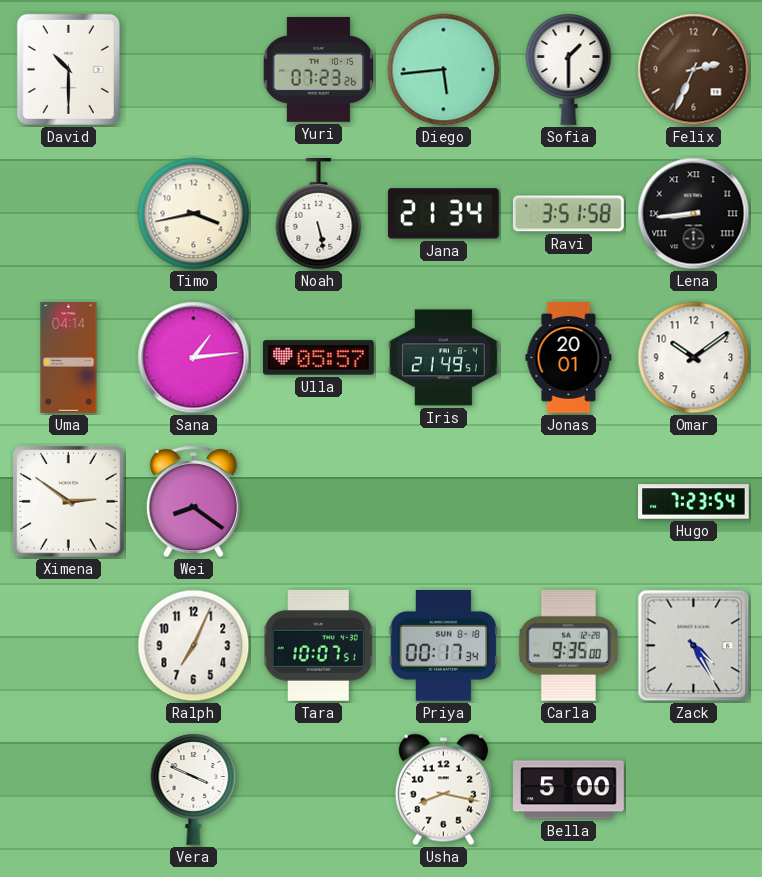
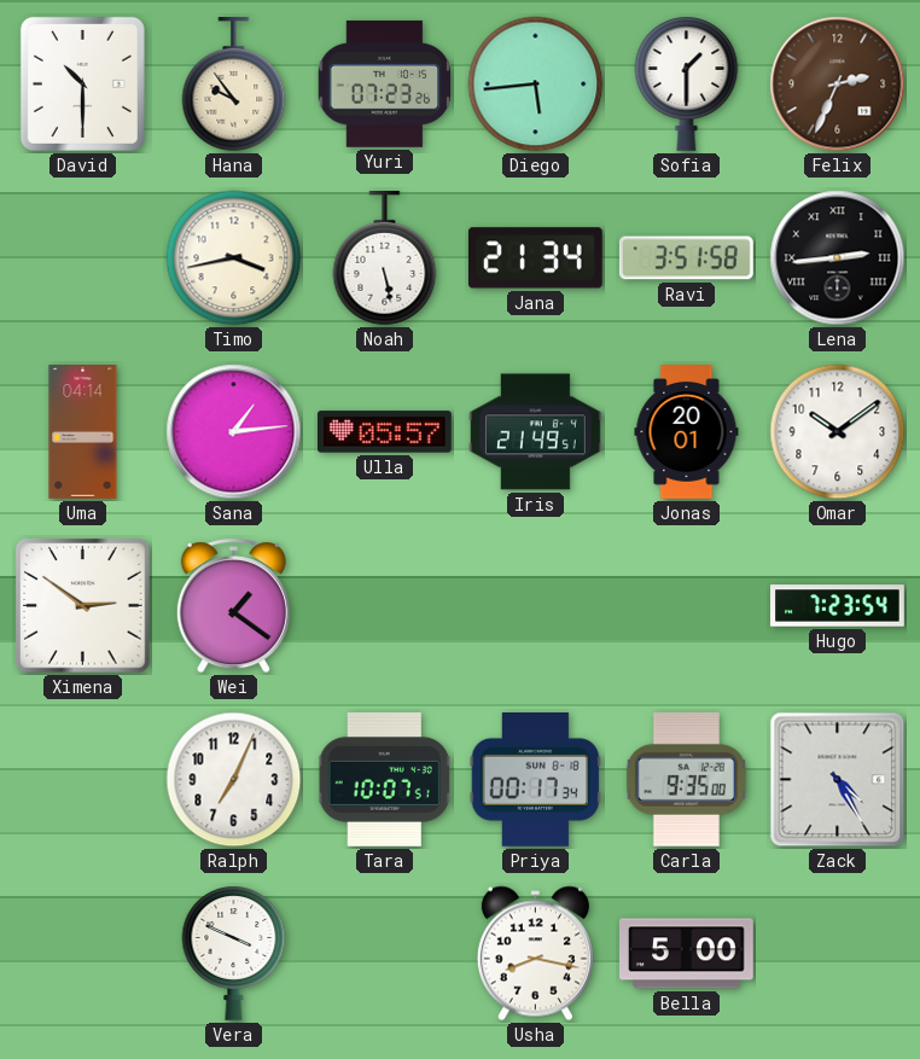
Hana: none -> 9:54
Lena: 8:44 -> 2:44
Wei: 8:21 -> 1:21
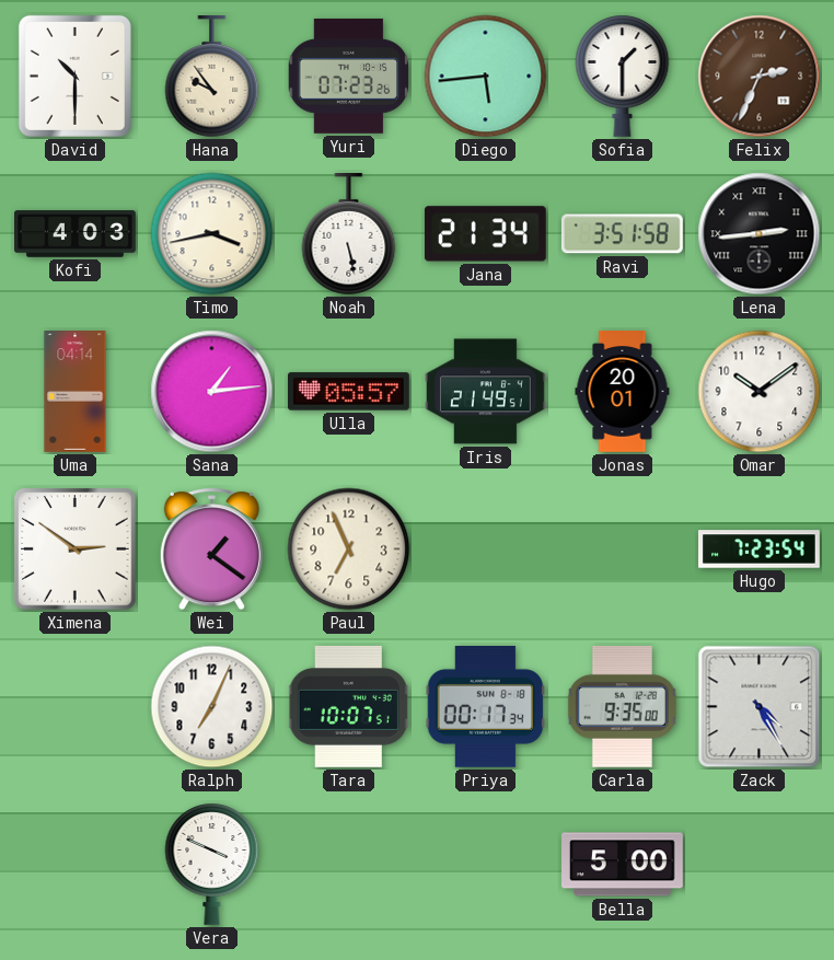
Kofi: none -> 4:03
Paul: none -> 6:56
Usha: 8:17 -> none
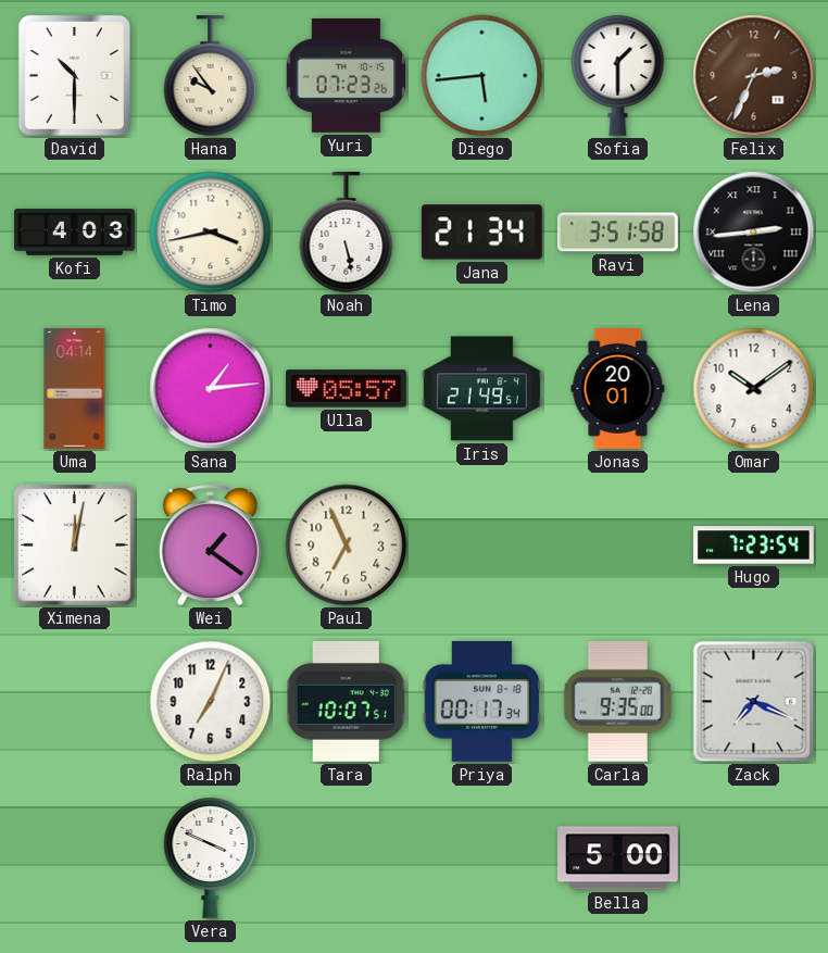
Ximena: 2:51 -> 12:02
Zack: 4:25 -> 7:19
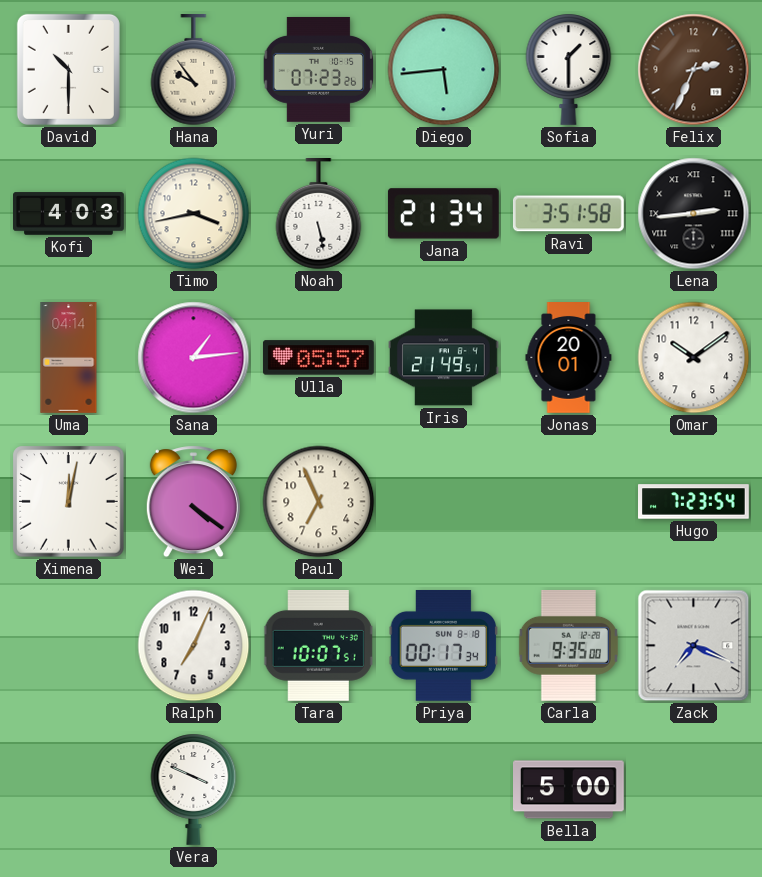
Wei: 1:21 -> 4:21
